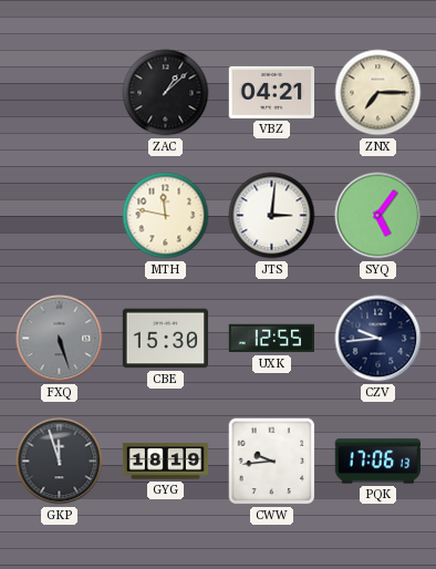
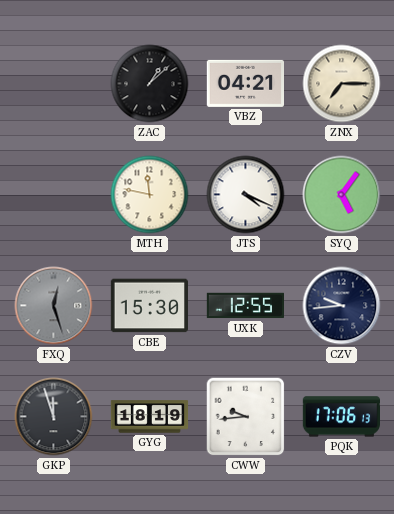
JTS: 3:01 -> 4:19
FXQ: 5:27 -> 12:27
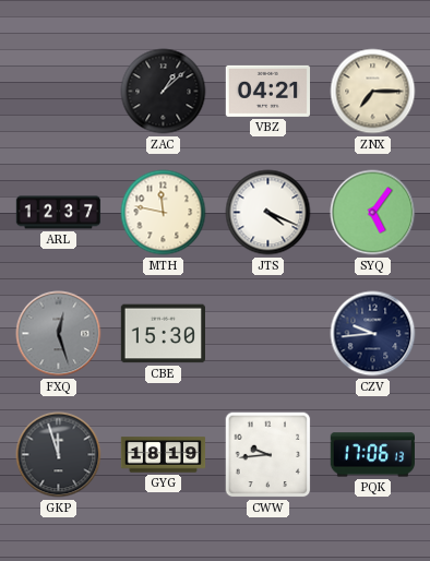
ARL: none -> 12:37
UXK: 12:55 -> none
